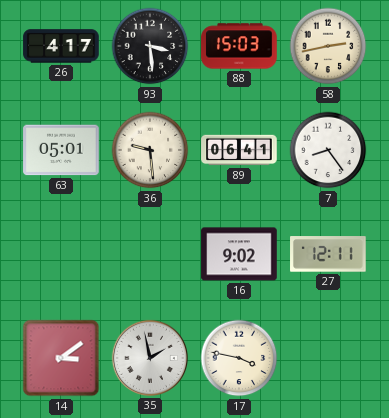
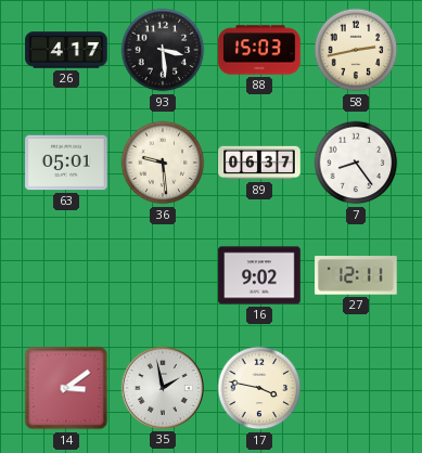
89: 06:41 -> 06:37
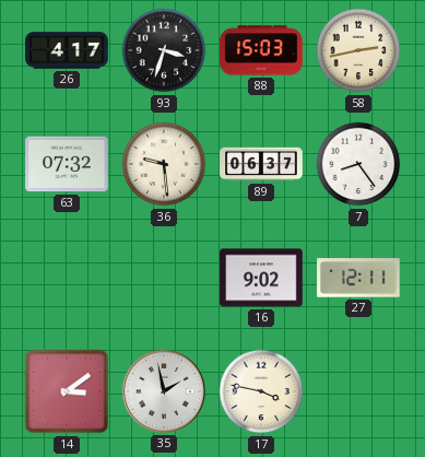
93: 3:29 -> 3:33
63: 05:01 -> 07:32
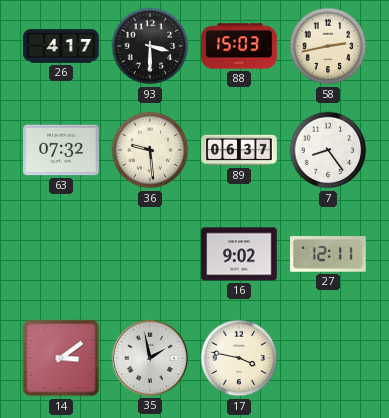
93: 3:33 -> 3:30
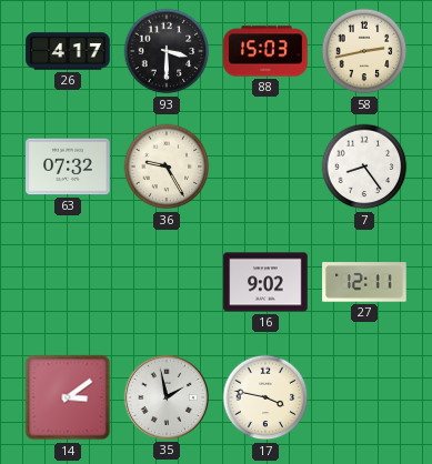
36: 9:29 -> 9:25
89: 06:37 -> none
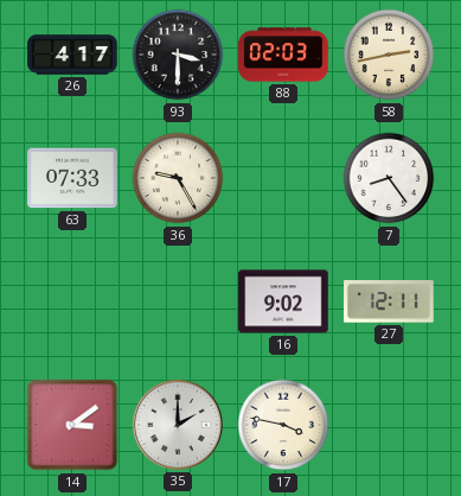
88: 15:03 -> 02:03
63: 07:32 -> 07:33
35: 1:58 -> 2:00
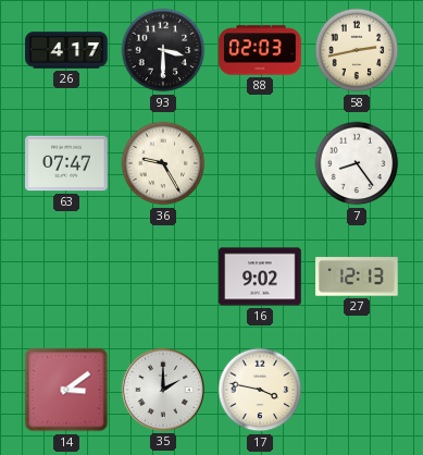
63: 07:33 -> 07:47
27: 12:11 -> 12:13
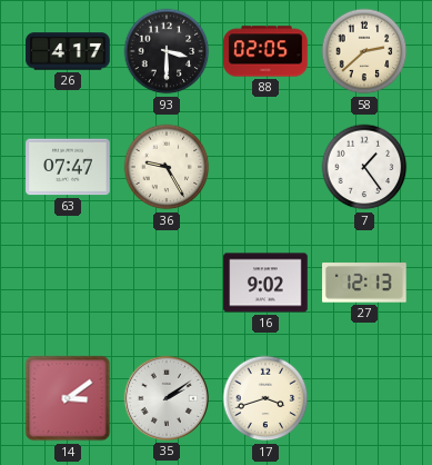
88: 02:03 -> 02:05
58: 2:43 -> 2:38
7: 8:24 -> 1:24
35: 2:00 -> 2:09
17: 3:47 -> 3:42
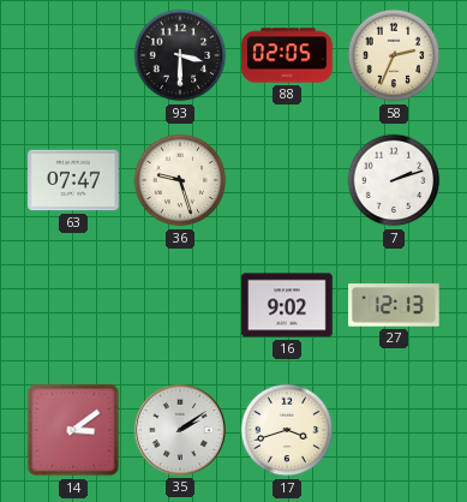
26: 4:17 -> none
58: 2:38 -> 2:34
36: 9:25 -> 9:27
7: 1:24 -> 2:12
